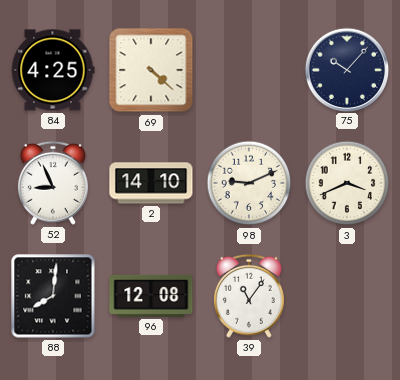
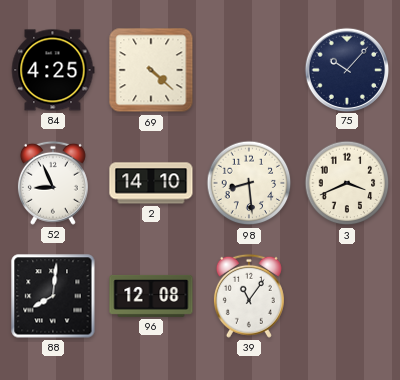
98: 9:11 -> 8:29
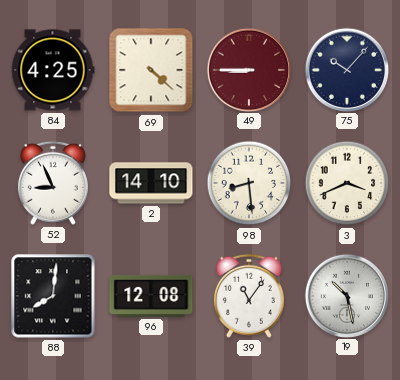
49: none -> 8:45
19: none -> 10:28
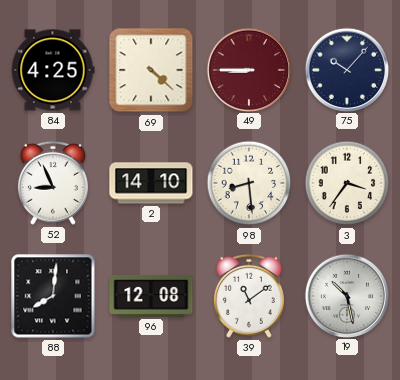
3: 3:41 -> 3:36
39: 11:06 -> 11:09
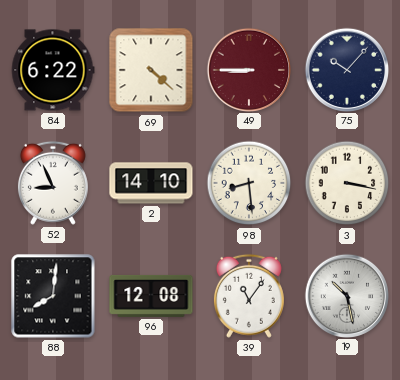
84: 4:25 -> 6:22
3: 3:36 -> 3:17
39: 11:09 -> 11:06
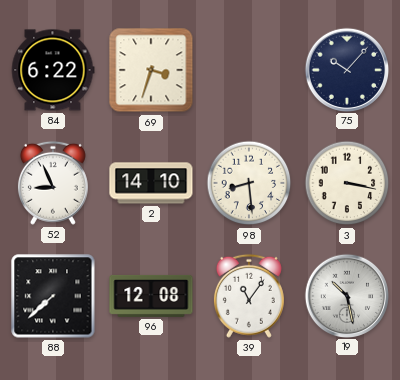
69: 4:22 -> 3:33
49: 8:45 -> none
88: 8:01 -> 7:38
